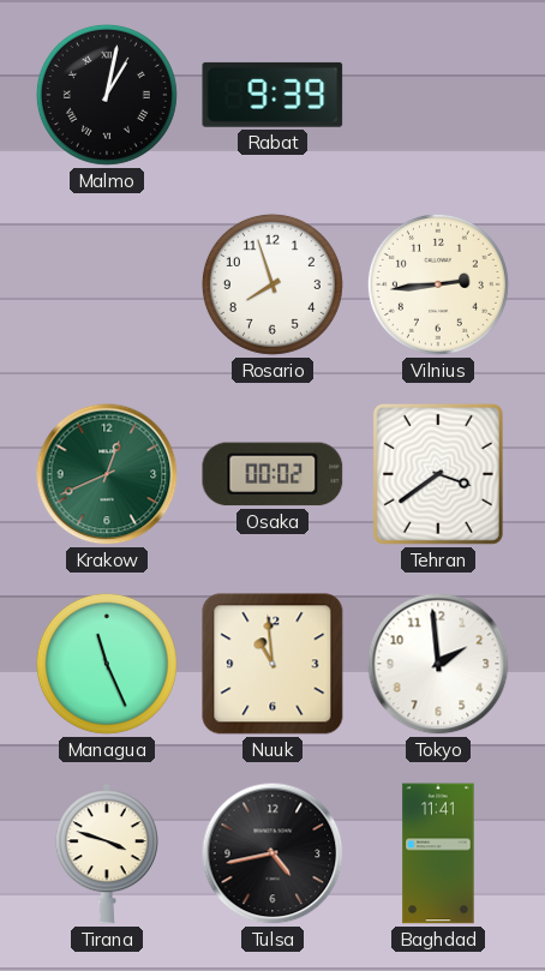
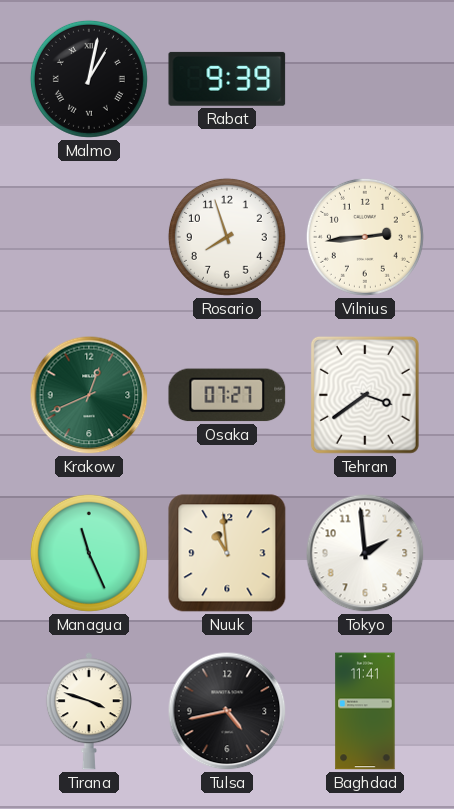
Osaka: 00:02 -> 07:27
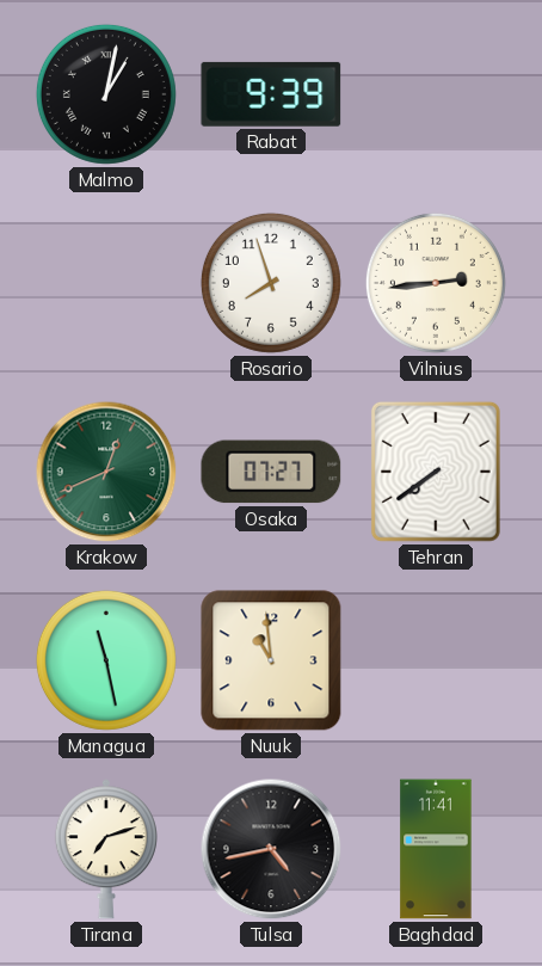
Tehran: 3:39 -> 7:39
Managua: 11:26 -> 11:28
Tokyo: 1:59 -> none
Tirana: 3:48 -> 7:12
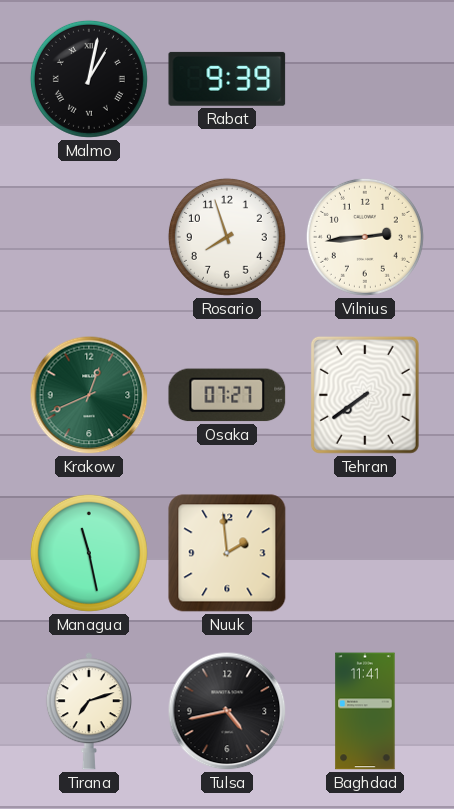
Nuuk: 10:59 -> 1:59
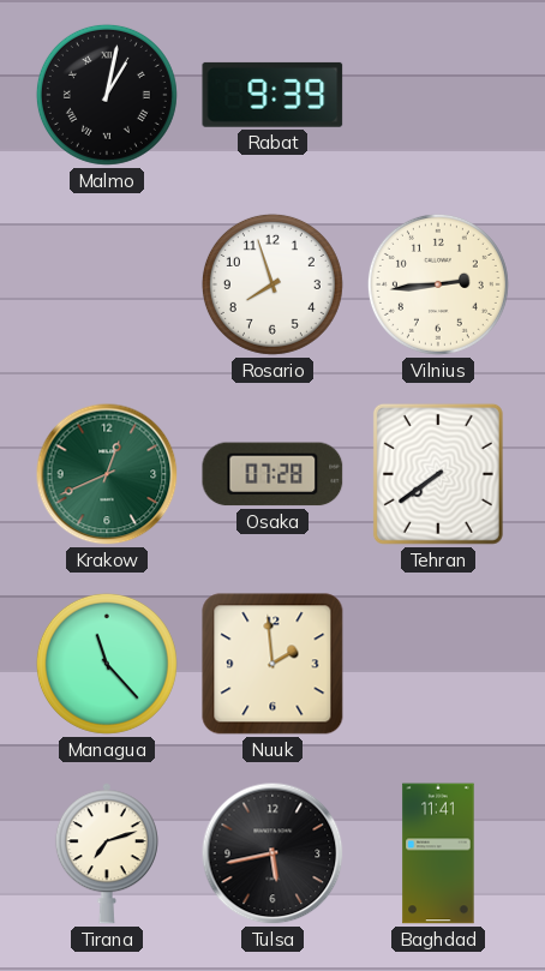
Osaka: 07:27 -> 07:28
Managua: 11:28 -> 11:23
Tulsa: 4:43 -> 5:43
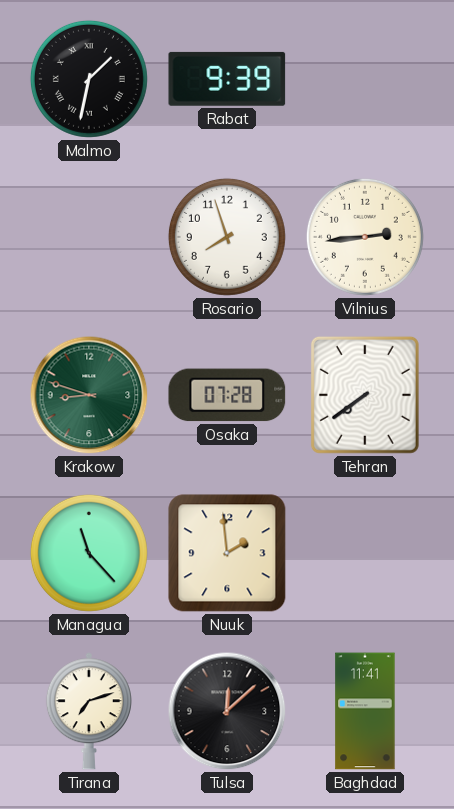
Malmo: 1:02 -> 1:32
Krakow: 12:41 -> 8:48
Tulsa: 5:43 -> 12:08
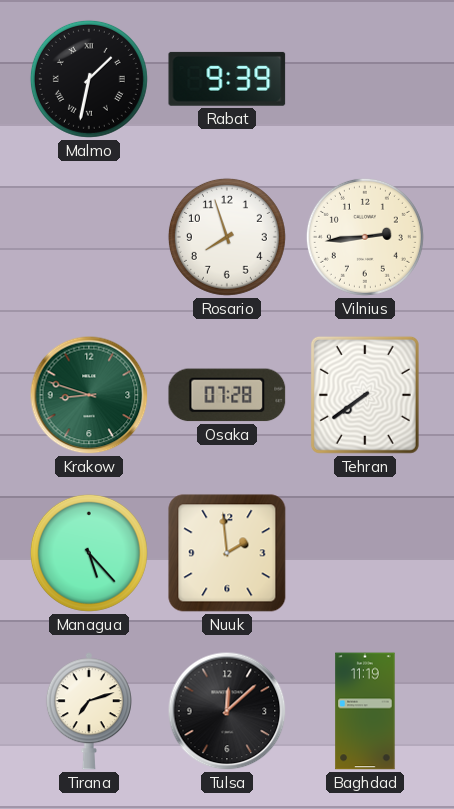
Managua: 11:23 -> 5:23
Baghdad: 11:41 -> 11:19
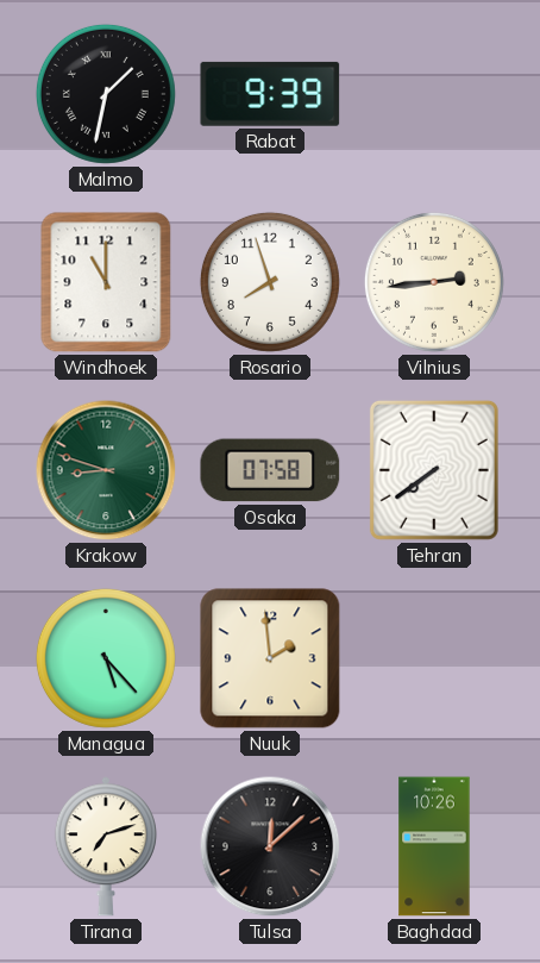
Windhoek: none -> 11:00
Osaka: 07:28 -> 07:58
Baghdad: 11:19 -> 10:26
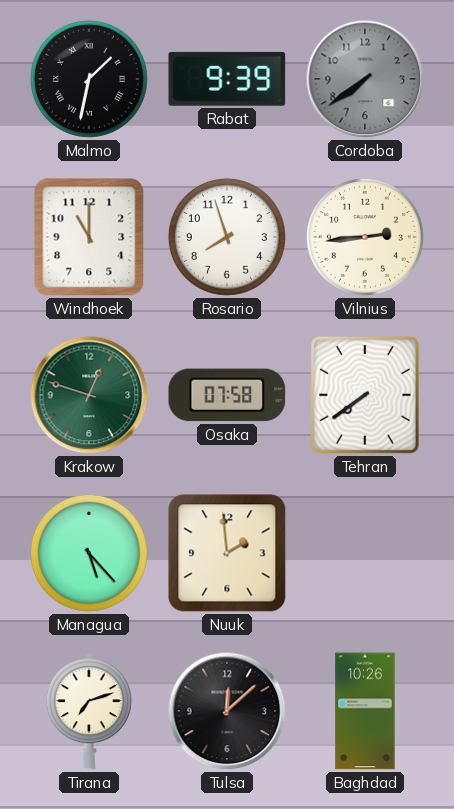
Cordoba: none -> 7:39
Krakow: 8:48 -> 12:48
